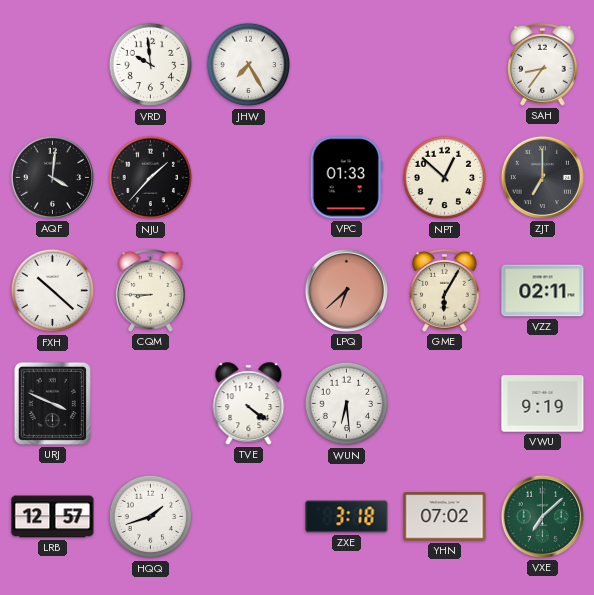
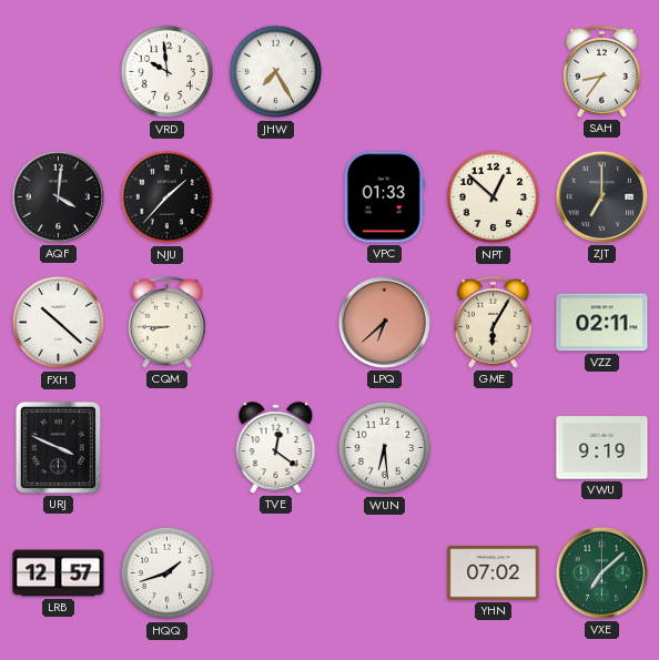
TVE: 4:21 -> 12:21
ZXE: 3:18 -> none
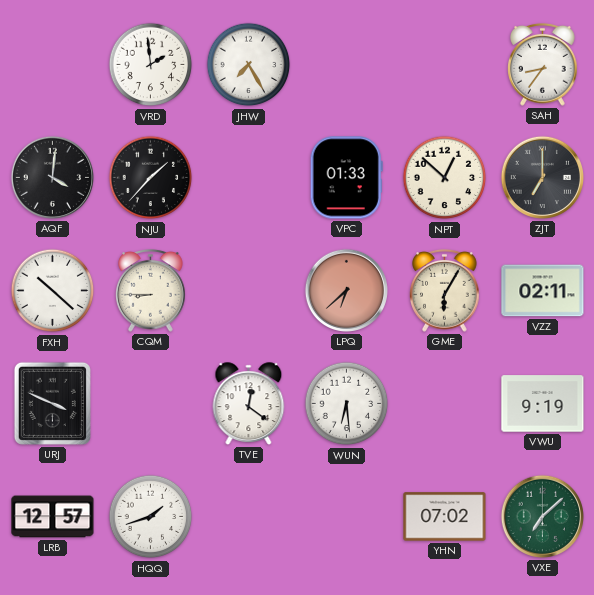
VRD: 9:59 -> 1:59
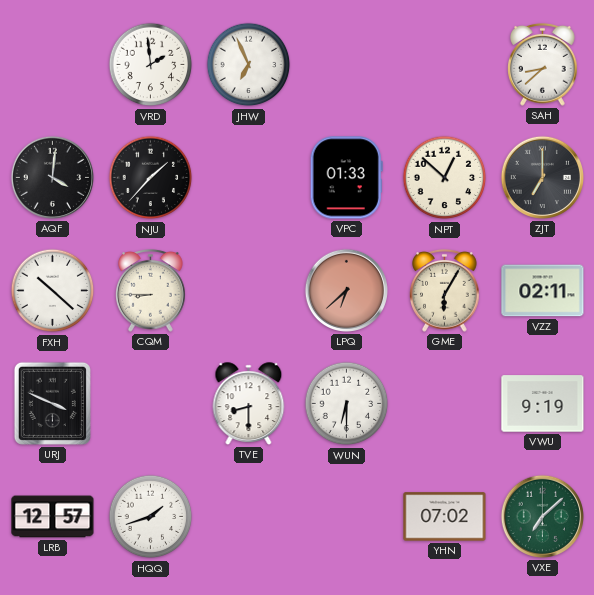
JHW: 7:25 -> 6:56
SAH: 8:36 -> 8:38
TVE: 12:21 -> 8:30
WUN: 6:29 -> 6:30
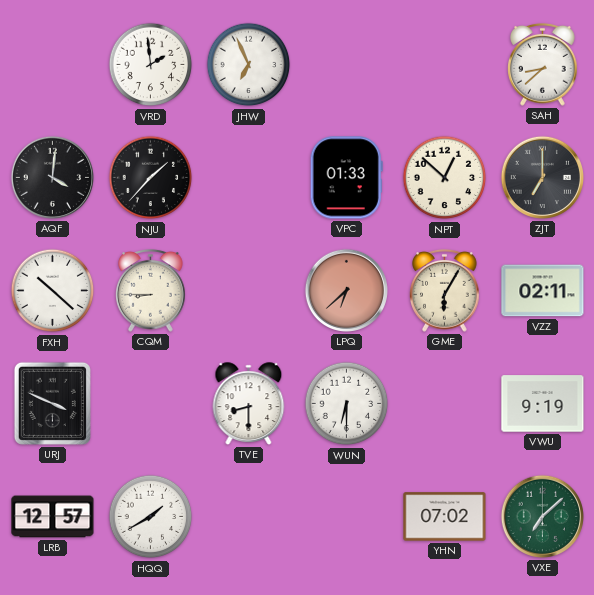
HQQ: 1:42 -> 1:40
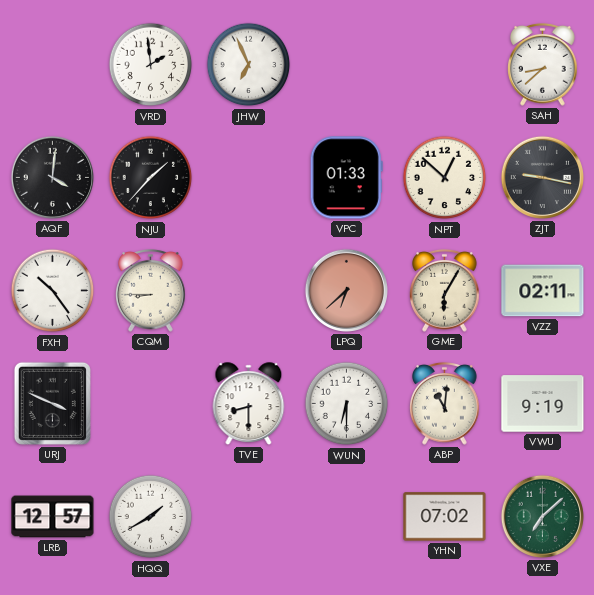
ZJT: 7:00 -> 9:17
FXH: 10:22 -> 10:24
ABP: none -> 11:01
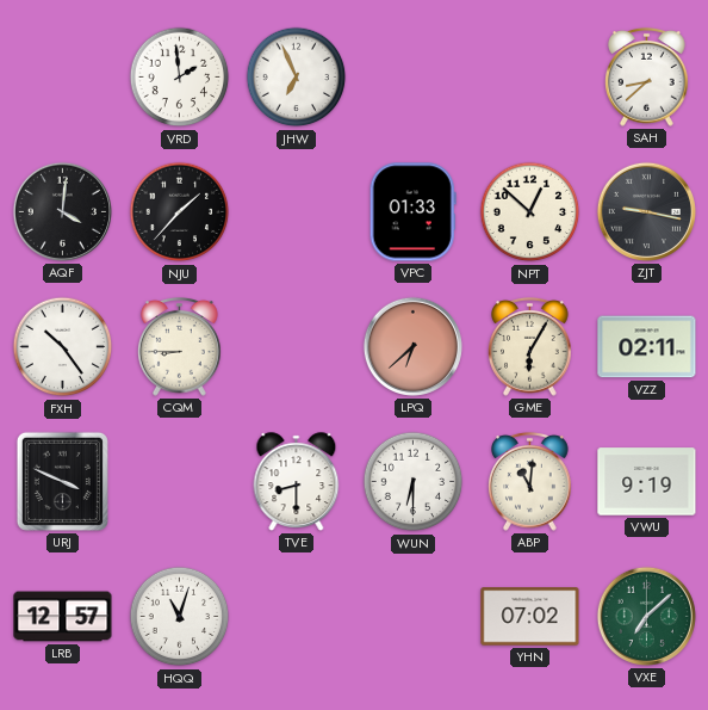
HQQ: 1:40 -> 11:03
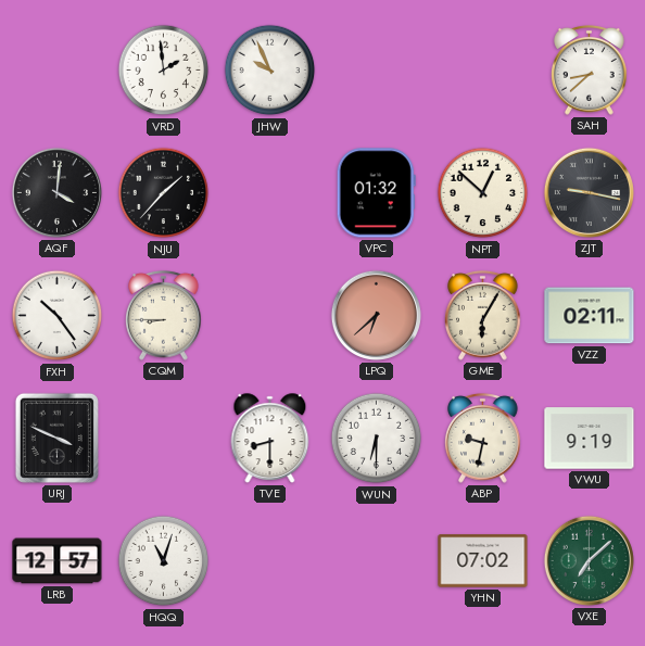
JHW: 6:56 -> 9:56
VPC: 01:33 -> 01:32
ABP: 11:01 -> 9:32
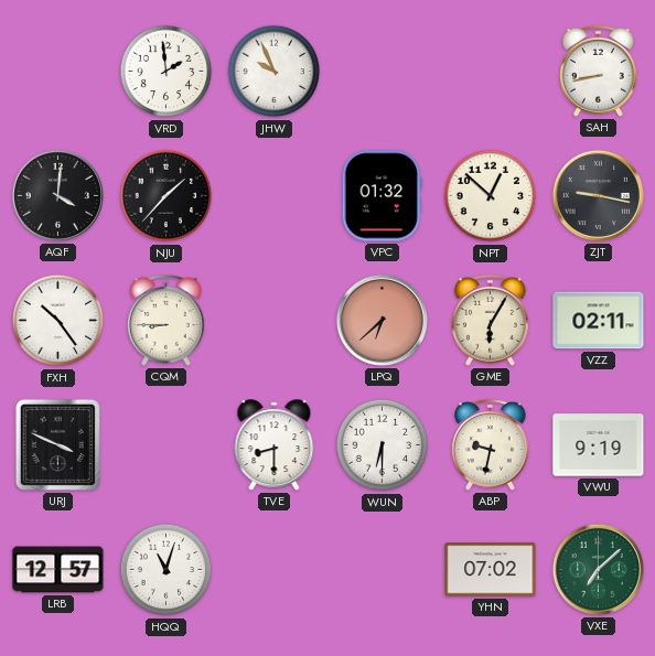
SAH: 8:38 -> 8:43
